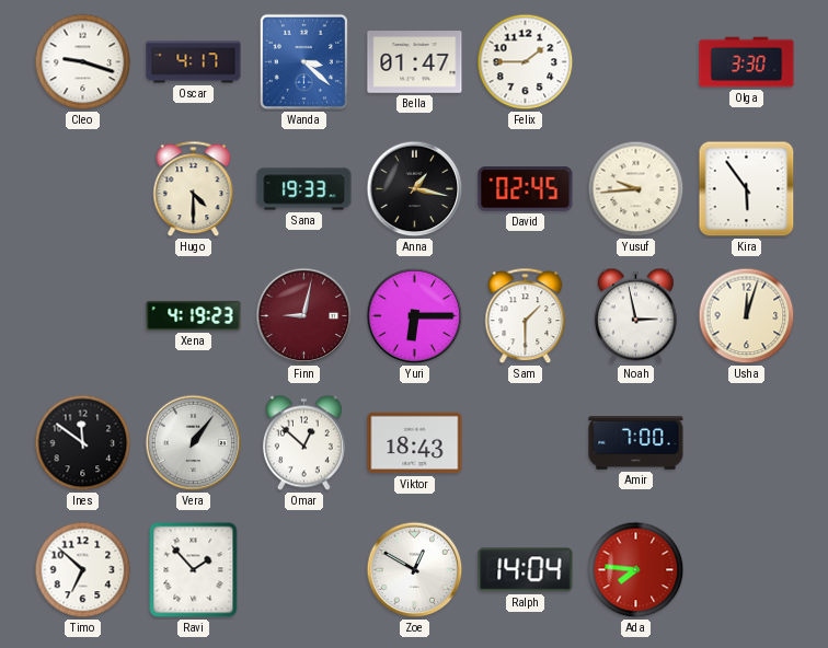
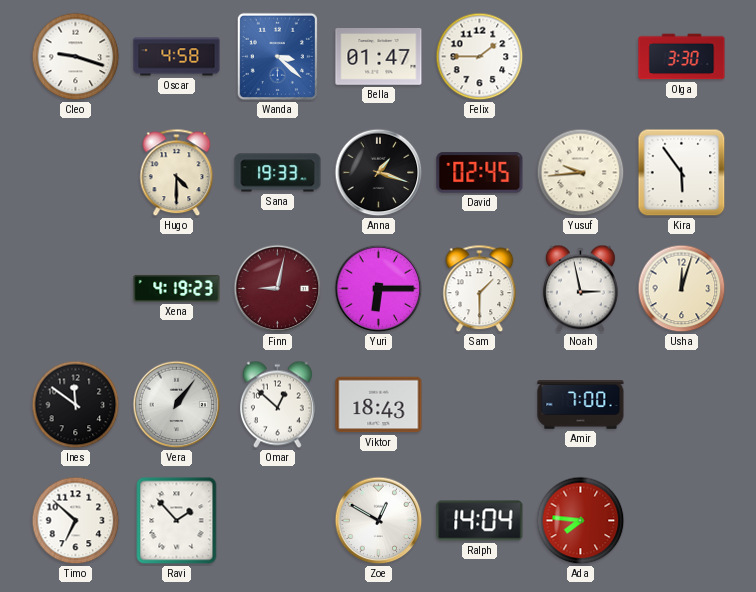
Oscar: 4:17 -> 4:58
Anna: 1:17 -> 1:18
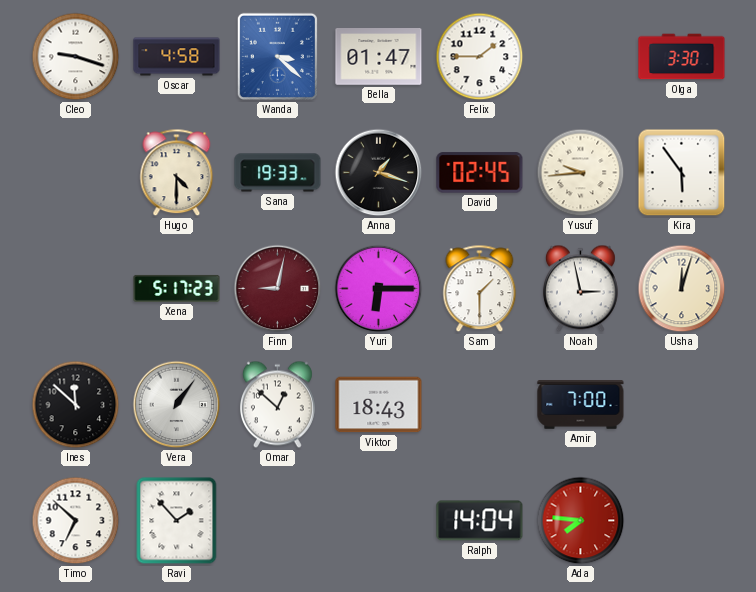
Xena: 4:19 -> 5:17
Ines: 11:51 -> 11:52
Zoe: 12:50 -> none
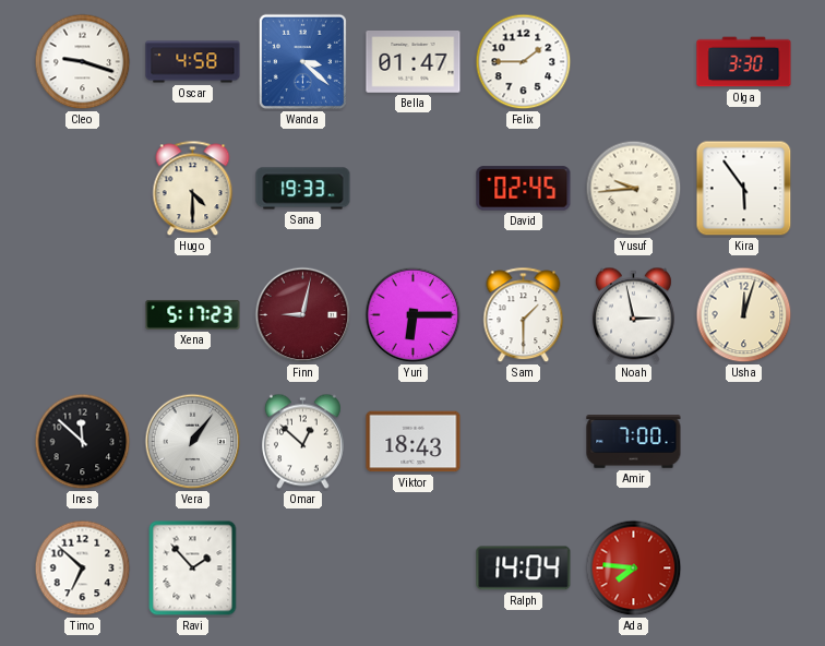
Anna: 1:18 -> none
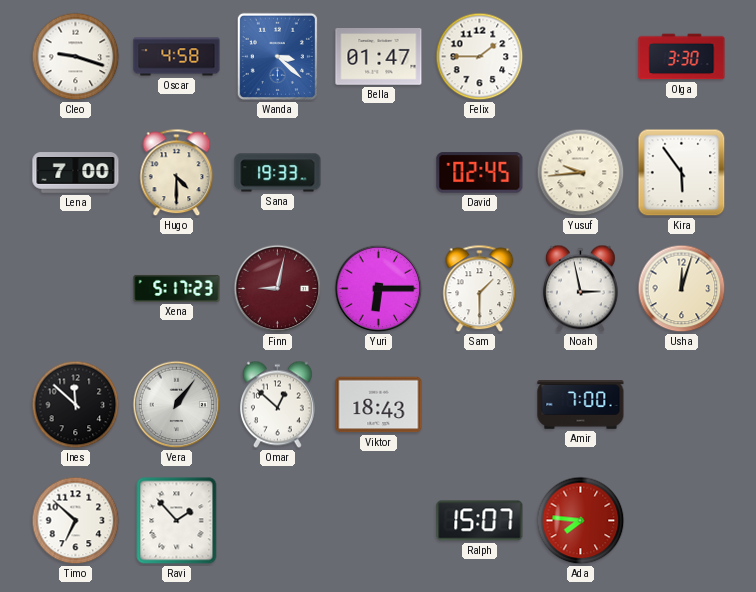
Lena: none -> 7:00
Ralph: 14:04 -> 15:07
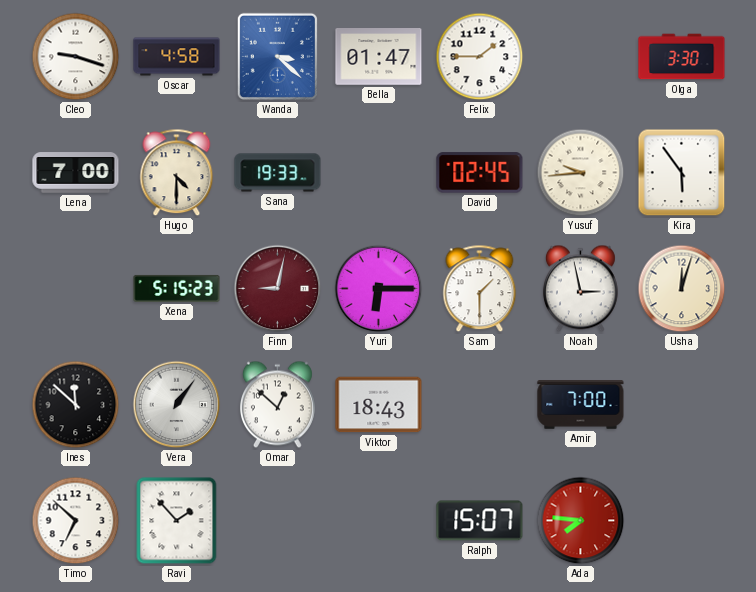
Xena: 5:17 -> 5:15
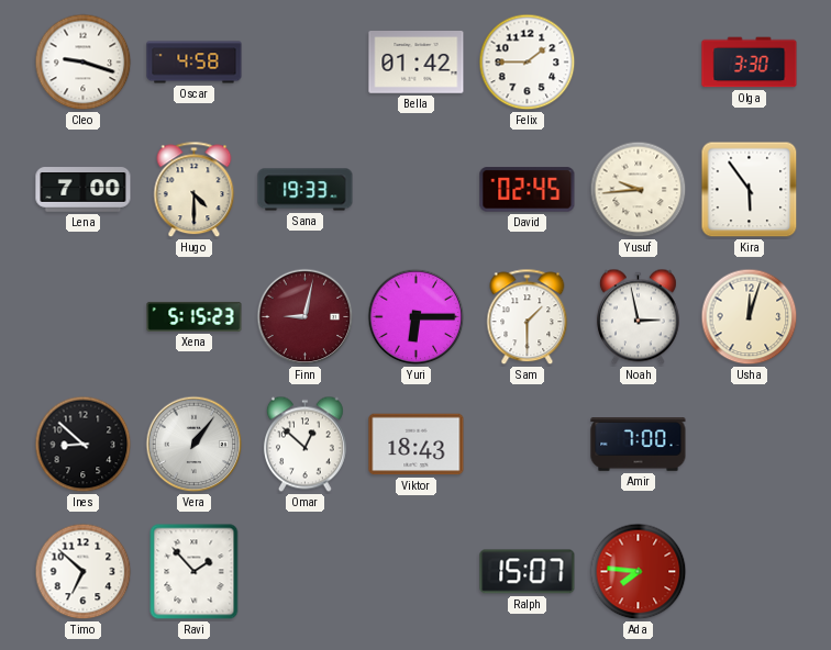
Wanda: 3:22 -> none
Bella: 01:47 -> 01:42
Ines: 11:52 -> 8:52
